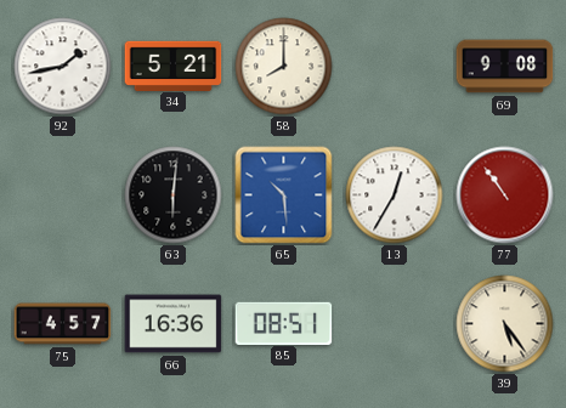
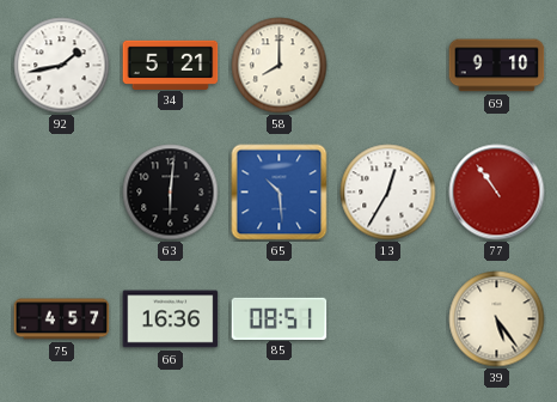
69: 9:08 -> 9:10
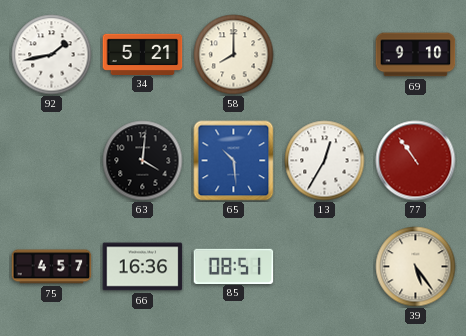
63: 6:01 -> 4:01
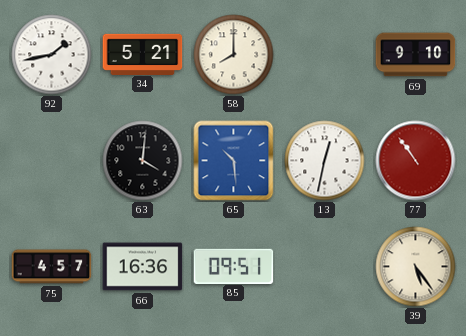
13: 12:35 -> 12:32
85: 08:51 -> 09:51
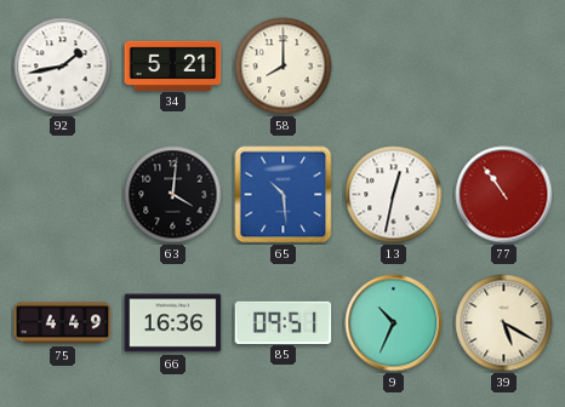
69: 9:10 -> none
75: 4:57 -> 4:49
9: none -> 10:34
39: 5:24 -> 5:20
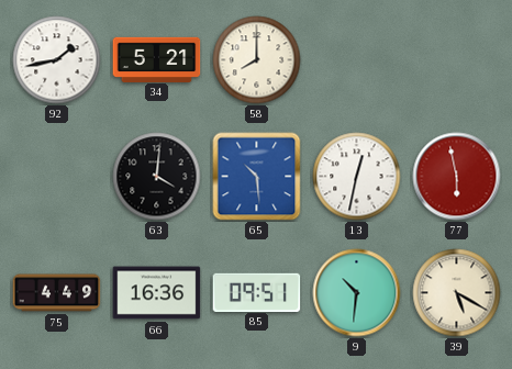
77: 10:54 -> 5:58
9: 10:34 -> 10:31
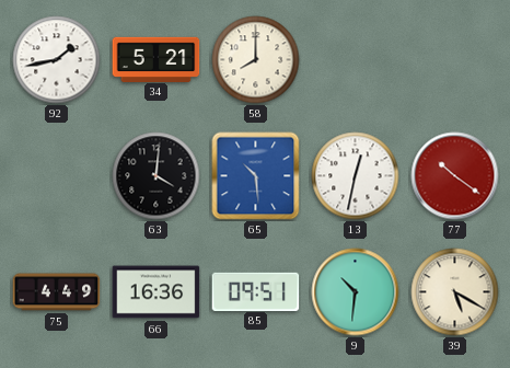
77: 5:58 -> 10:21
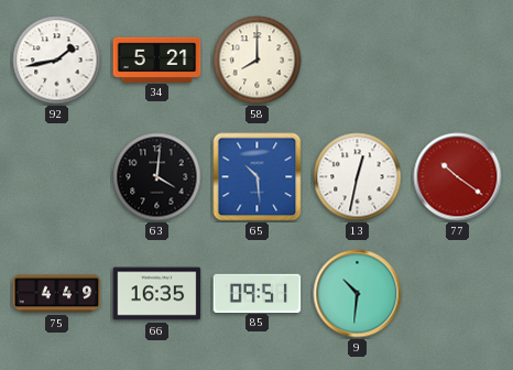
66: 16:36 -> 16:35
39: 5:20 -> none
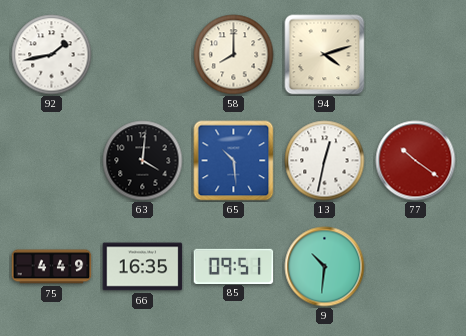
34: 5:21 -> none
94: none -> 4:12
